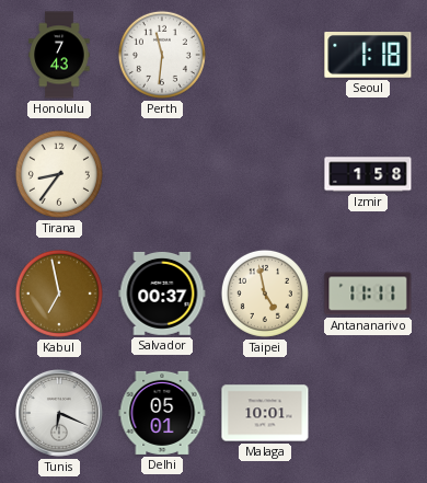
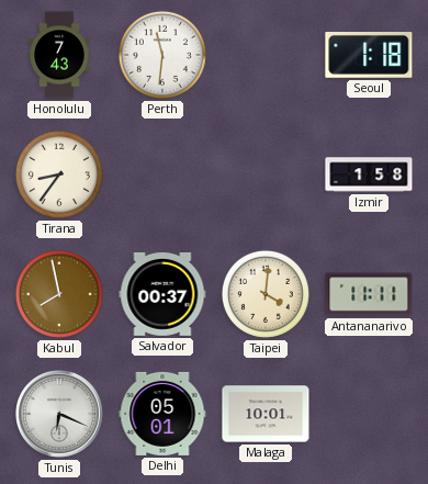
Kabul: 6:58 -> 7:58
Taipei: 4:58 -> 4:01
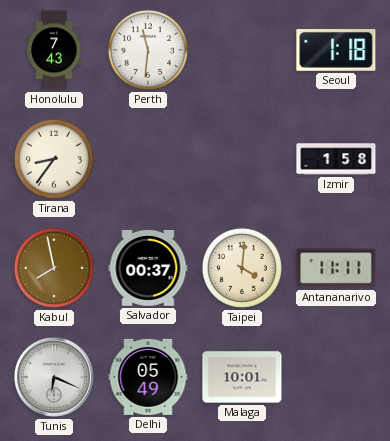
Delhi: 05:01 -> 05:49
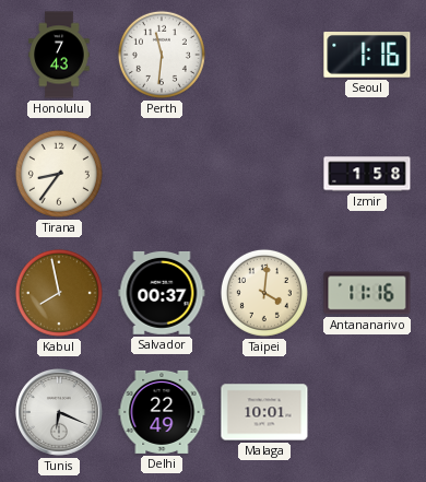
Seoul: 1:18 -> 1:16
Antananarivo: 11:11 -> 11:16
Delhi: 05:49 -> 22:49
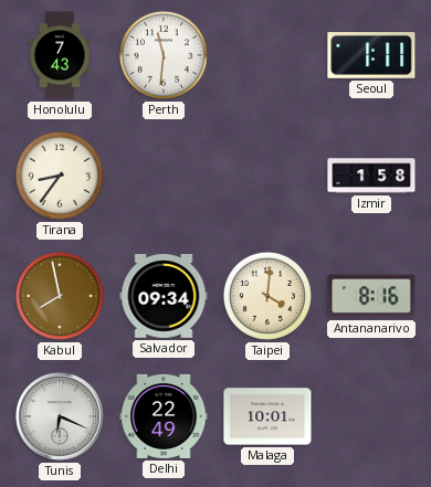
Seoul: 1:16 -> 1:11
Salvador: 00:37 -> 09:34
Antananarivo: 11:16 -> 8:16
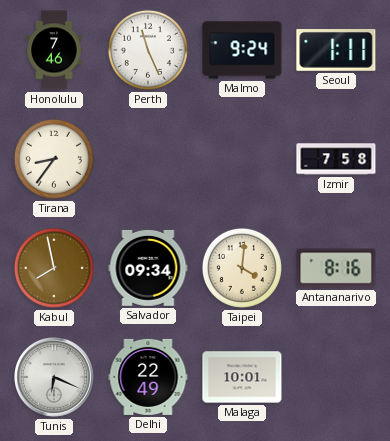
Honolulu: 7:43 -> 7:46
Perth: 11:31 -> 11:26
Malmo: none -> 9:24
Izmir: 1:58 -> 7:58
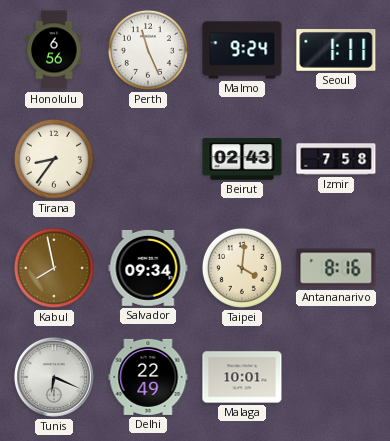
Honolulu: 7:46 -> 6:56
Beirut: none -> 02:43
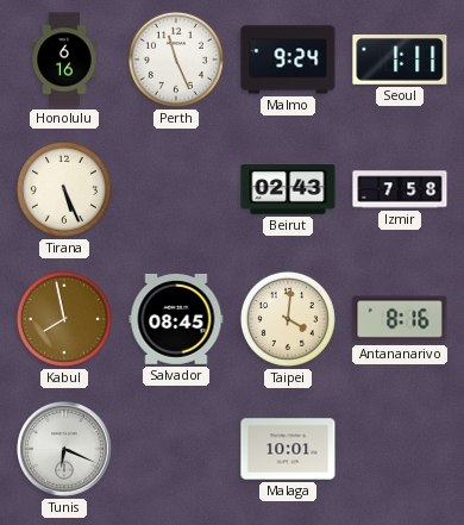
Honolulu: 6:56 -> 6:16
Tirana: 8:36 -> 5:26
Salvador: 09:34 -> 08:45
Delhi: 22:49 -> none
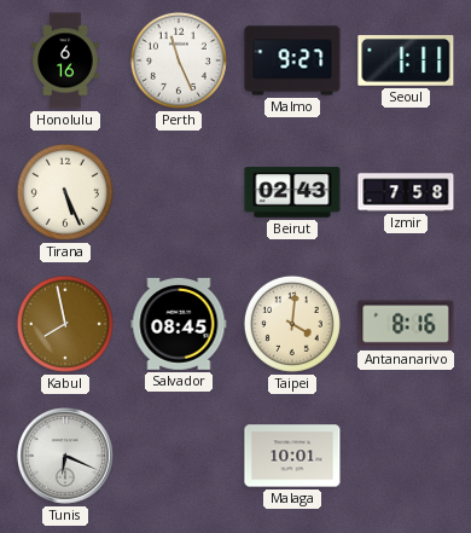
Malmo: 9:24 -> 9:27
